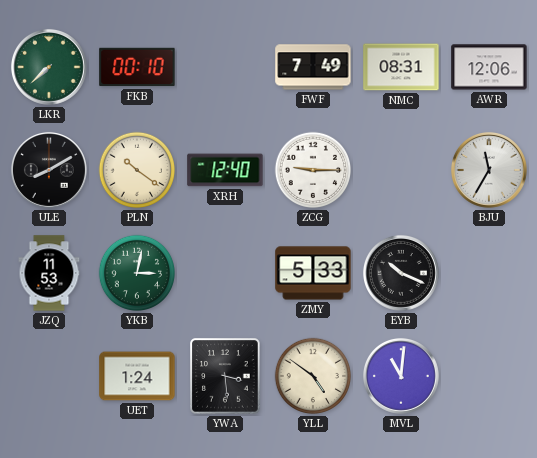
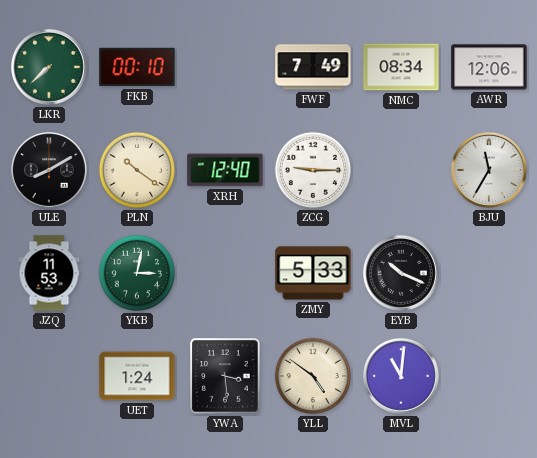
NMC: 08:31 -> 08:34
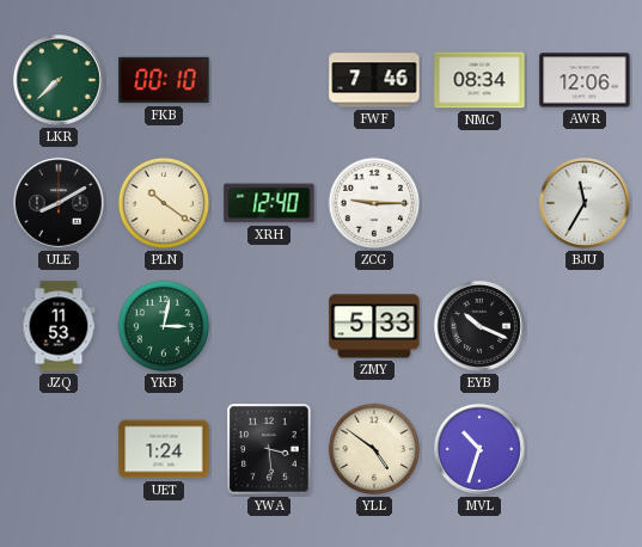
FWF: 7:49 -> 7:46
MVL: 11:01 -> 10:33
